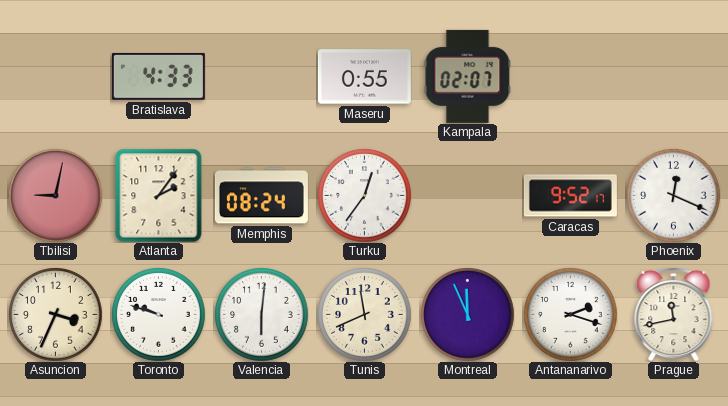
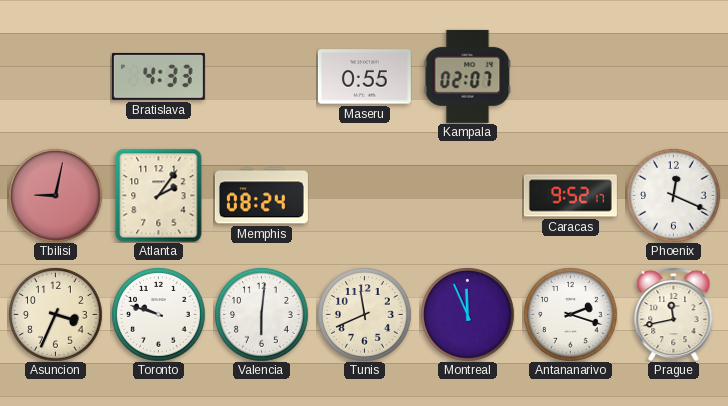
Turku: 12:36 -> none
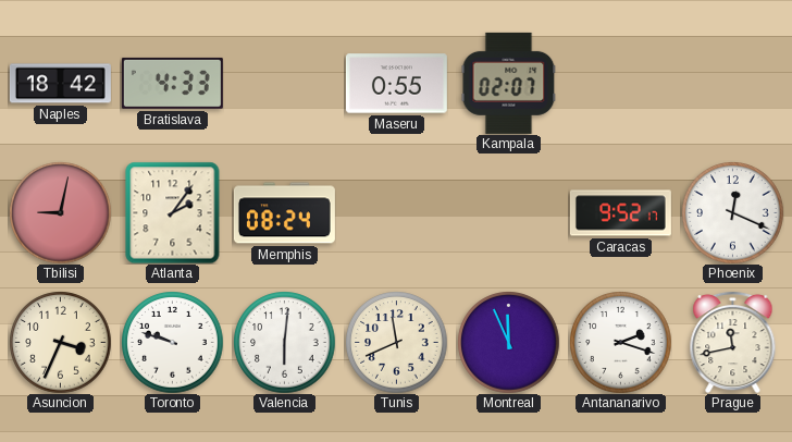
Naples: none -> 18:42
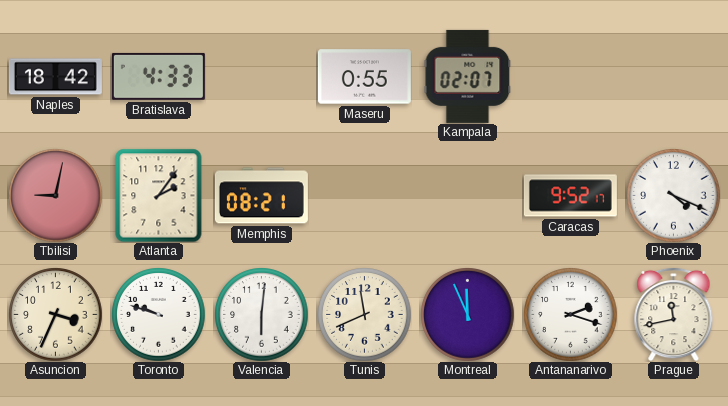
Memphis: 08:24 -> 08:21
Phoenix: 12:19 -> 4:19
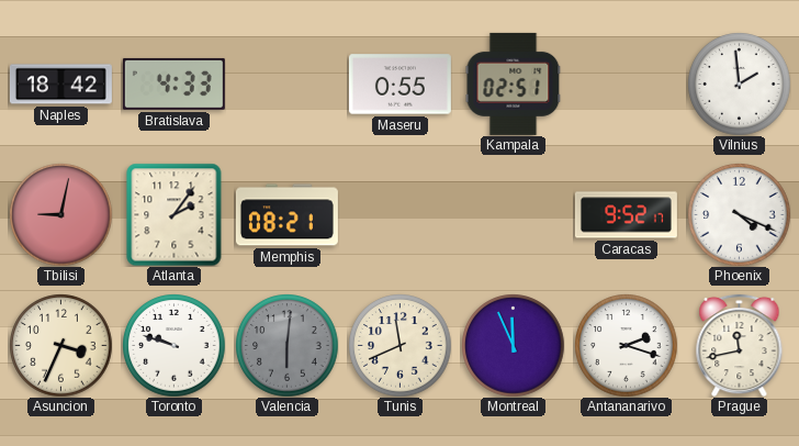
Kampala: 02:07 -> 02:51
Vilnius: none -> 1:59
Valencia dial: white -> grey
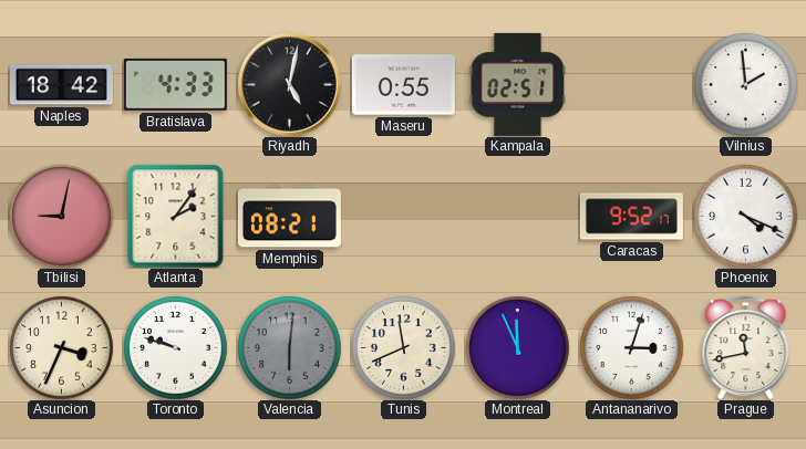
Riyadh: none -> 5:02
Antananarivo: 2:18 -> 3:03
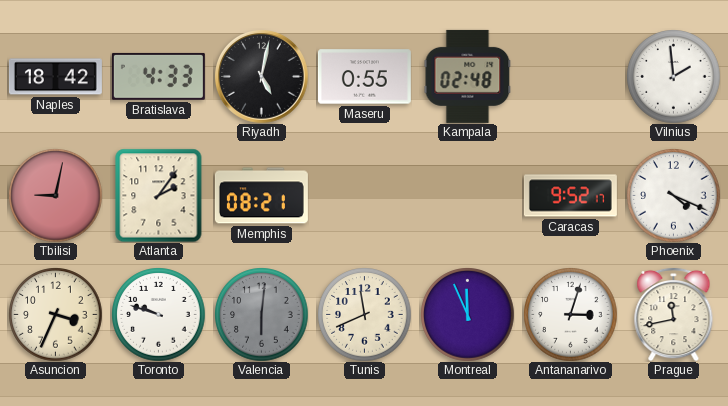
Kampala: 02:51 -> 02:48
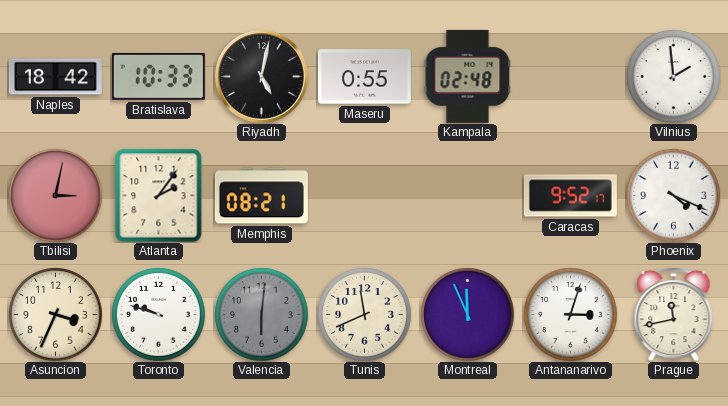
Bratislava: 4:33 -> 10:33
Tbilisi: 9:02 -> 3:02
